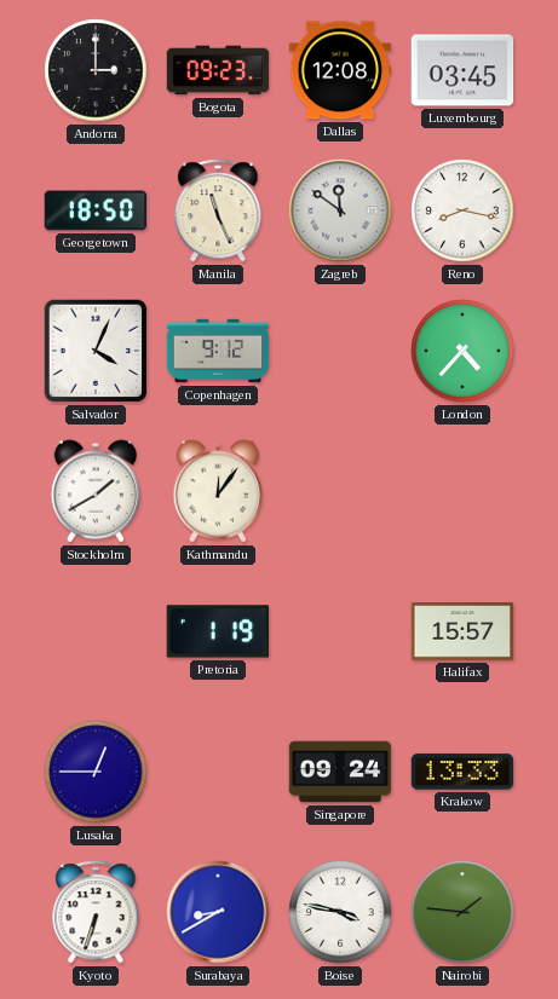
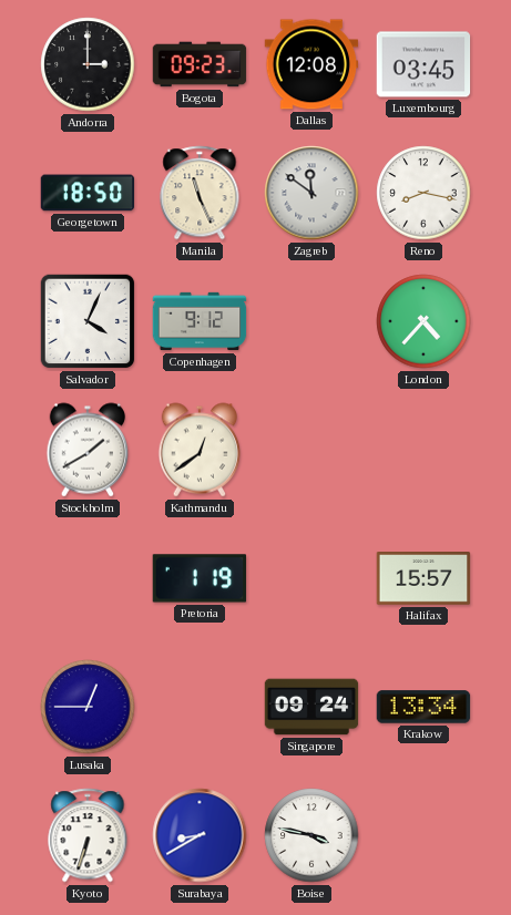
Kathmandu: 12:06 -> 12:39
Krakow: 13:33 -> 13:34
Nairobi: 1:46 -> none
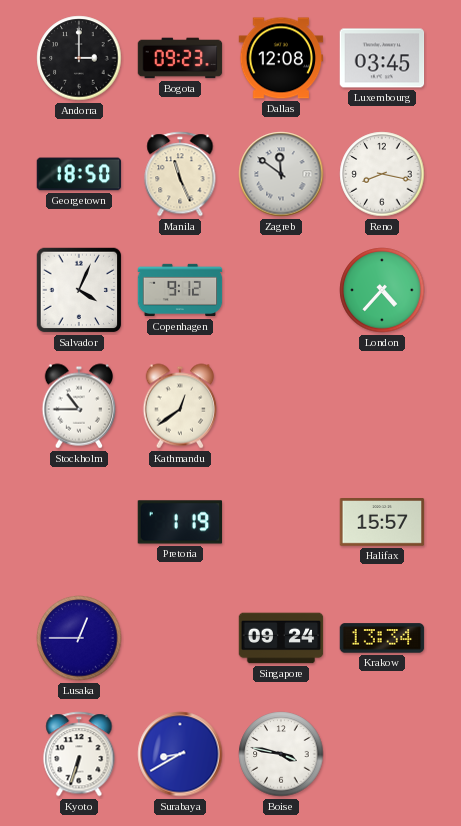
Stockholm: 1:40 -> 10:45
